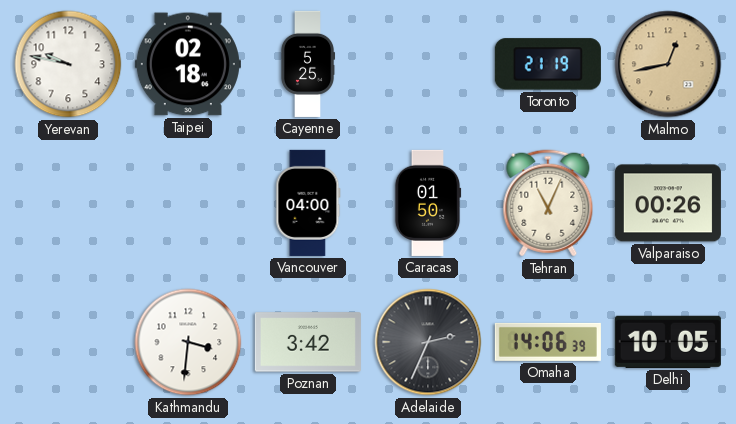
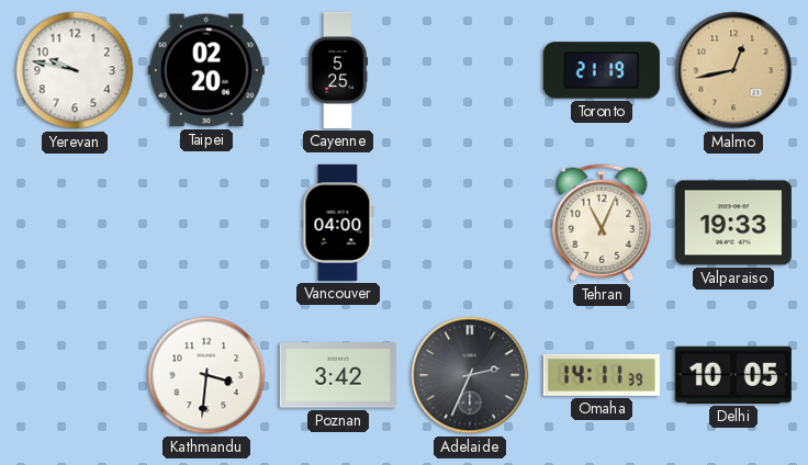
Taipei: 02:18 -> 02:20
Caracas: 01:50 -> none
Valparaiso: 00:26 -> 19:33
Omaha: 14:06 -> 14:11
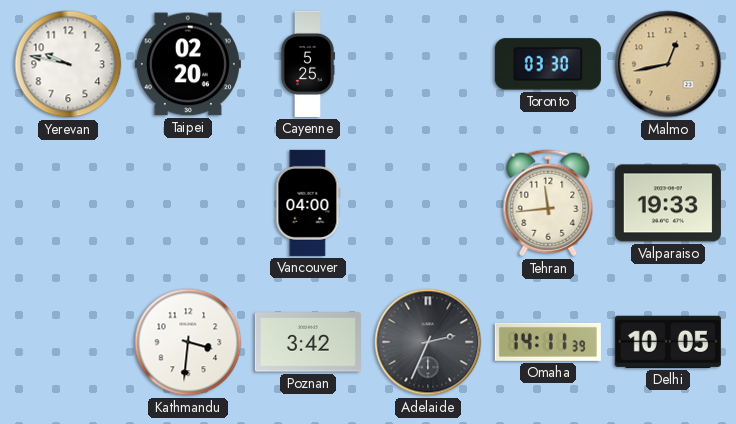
Toronto: 21:19 -> 03:30
Tehran: 11:04 -> 11:44
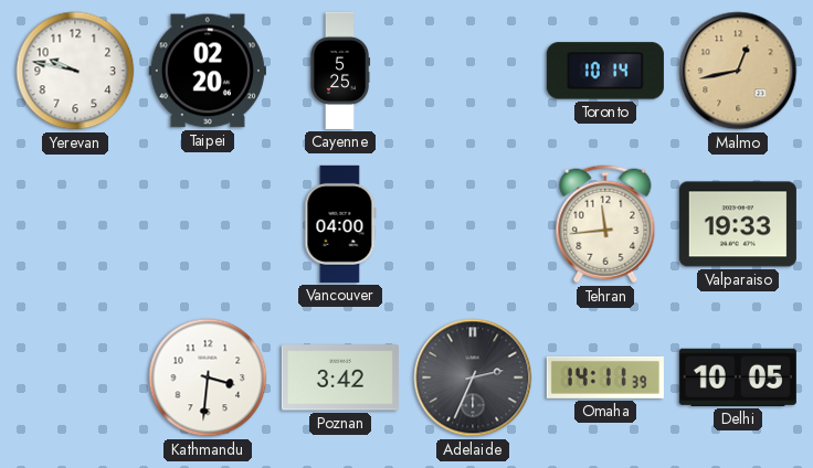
Toronto: 03:30 -> 10:14
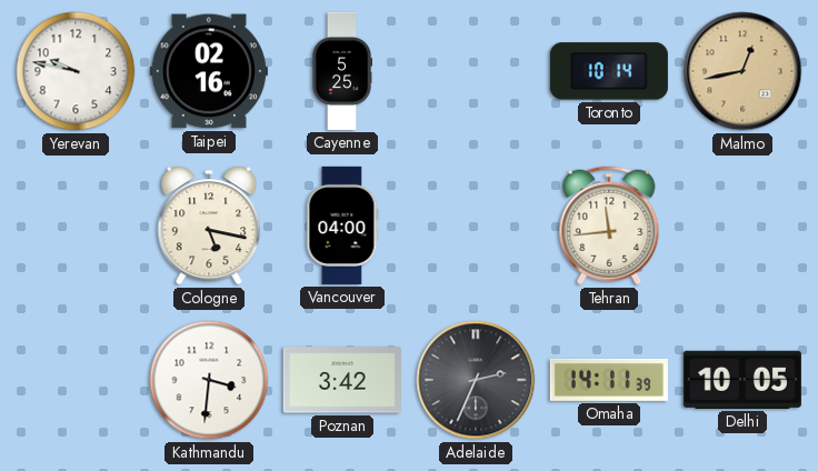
Taipei: 02:20 -> 02:16
Cologne: none -> 5:17
Valparaiso: 19:33 -> none
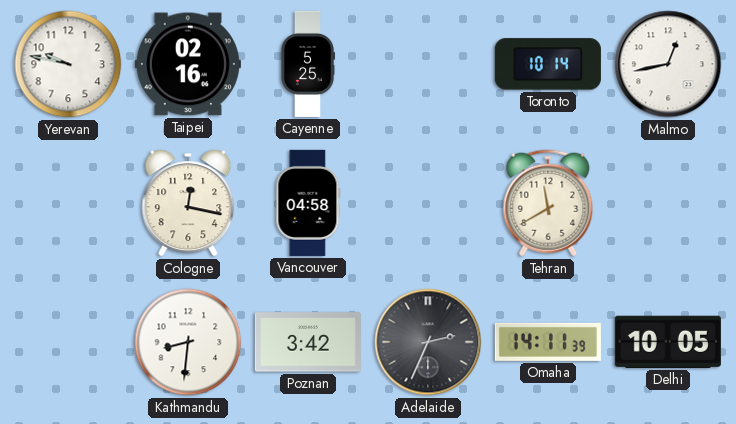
Malmo dial: champagne -> white
Cologne: 5:17 -> 12:17
Vancouver: 04:00 -> 04:58
Tehran: 11:44 -> 11:40
Kathmandu: 3:31 -> 8:31
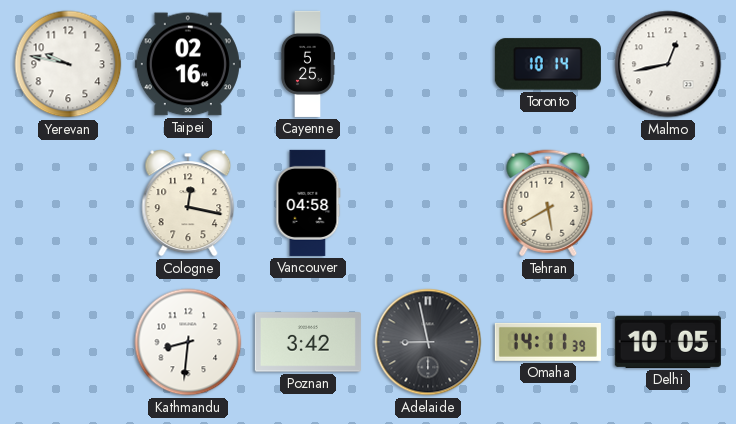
Tehran: 11:40 -> 5:40
Adelaide: 2:34 -> 8:58
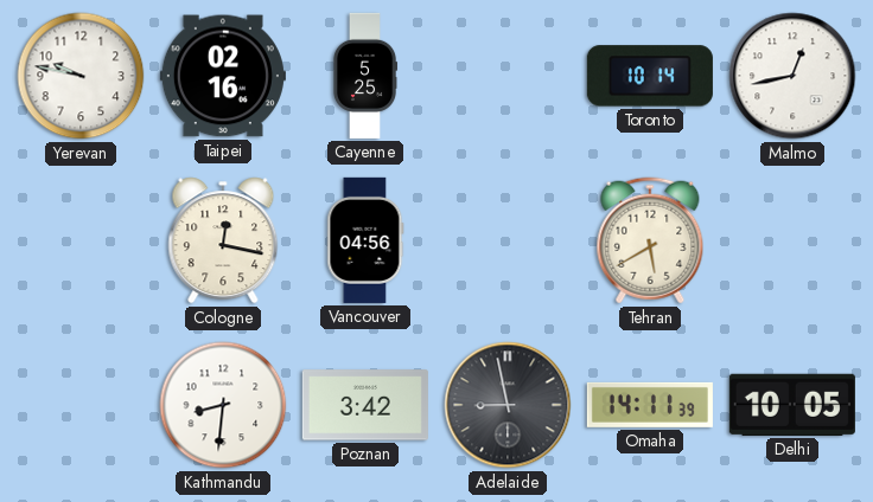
Vancouver: 04:58 -> 04:56
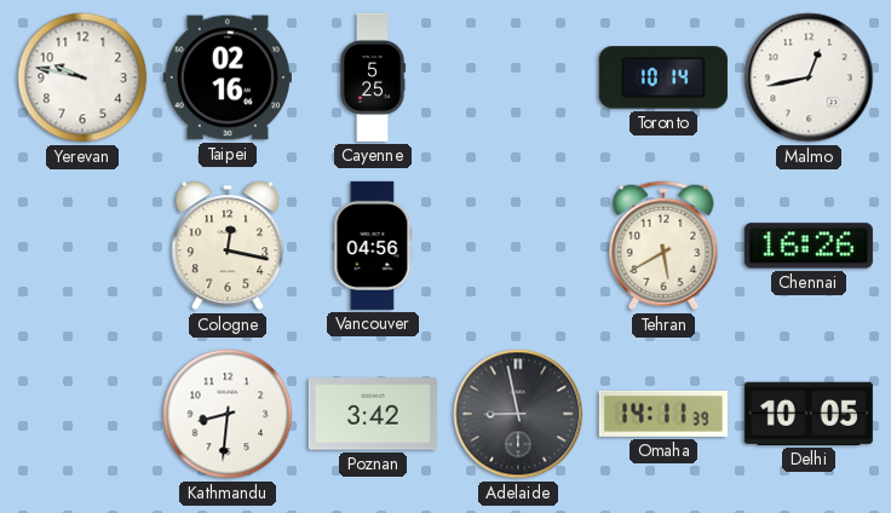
Chennai: none -> 16:26
